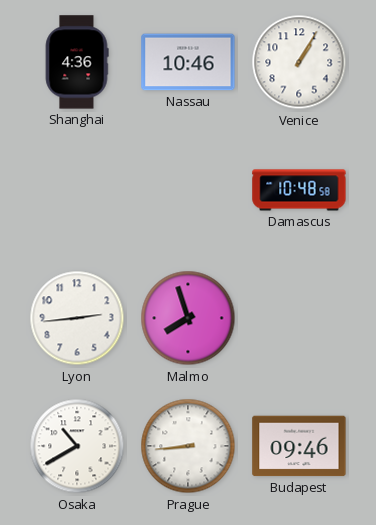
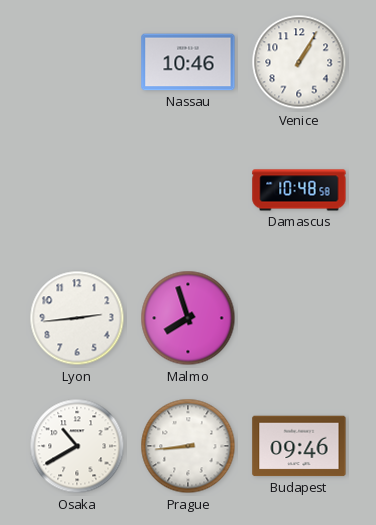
Shanghai: 4:36 -> none
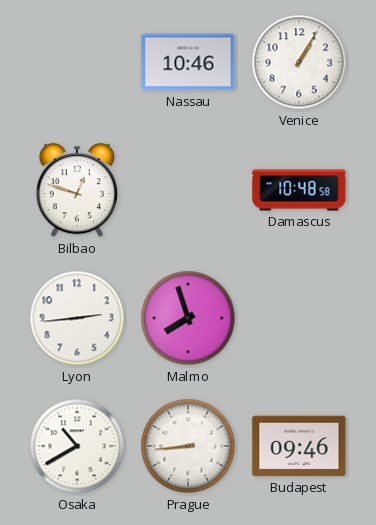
Bilbao: none -> 12:48
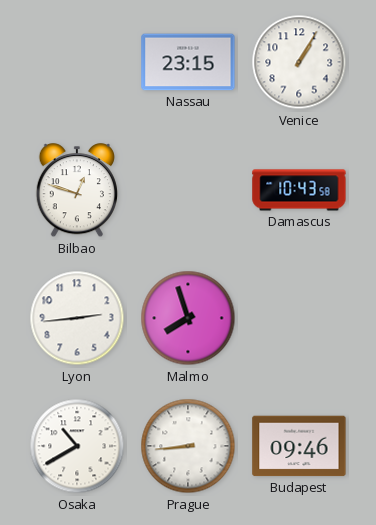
Nassau: 10:46 -> 23:15
Damascus: 10:48 -> 10:43
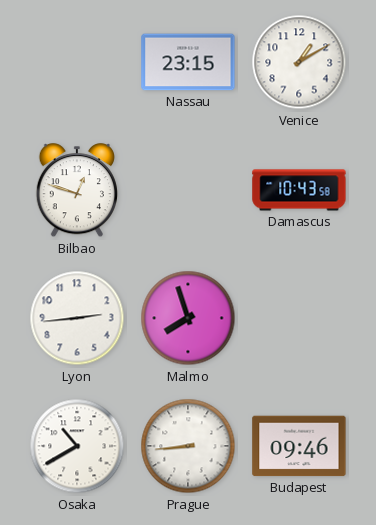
Venice: 1:05 -> 1:10
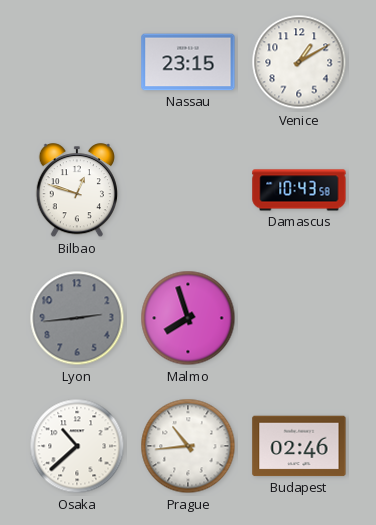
Lyon dial: white -> grey
Osaka: 10:40 -> 10:38
Prague: 8:44 -> 10:44
Budapest: 09:46 -> 02:46
